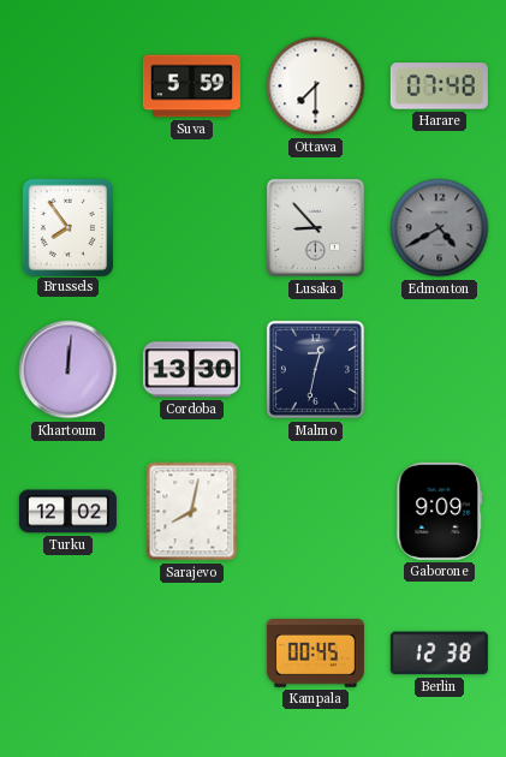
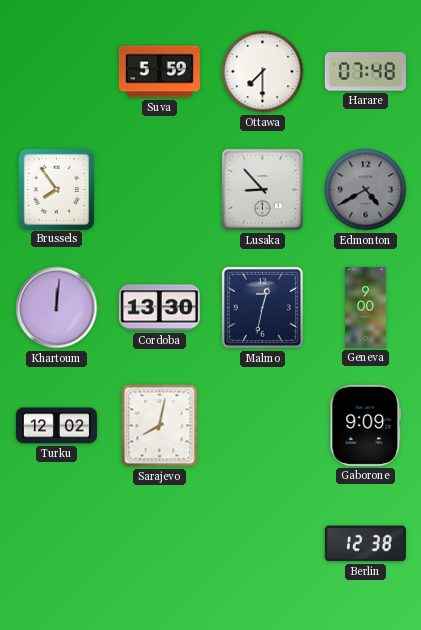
Geneva: none -> 9:00
Kampala: 00:45 -> none
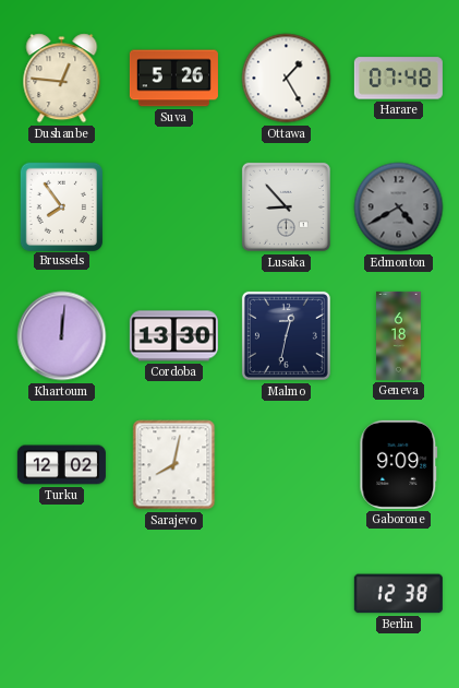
Dushanbe: none -> 12:46
Suva: 5:59 -> 5:26
Ottawa: 7:30 -> 1:25
Geneva: 9:00 -> 6:18
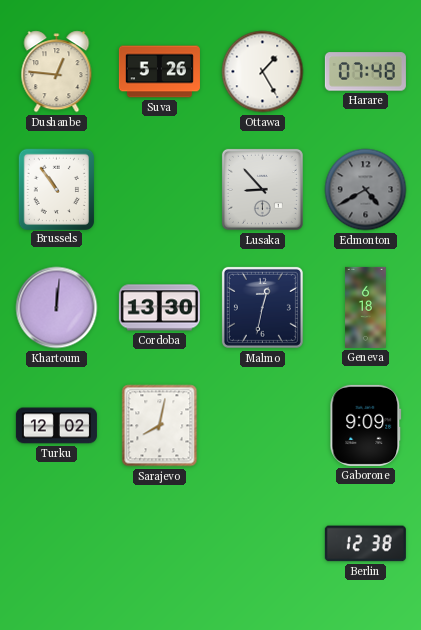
Brussels: 7:54 -> 10:54
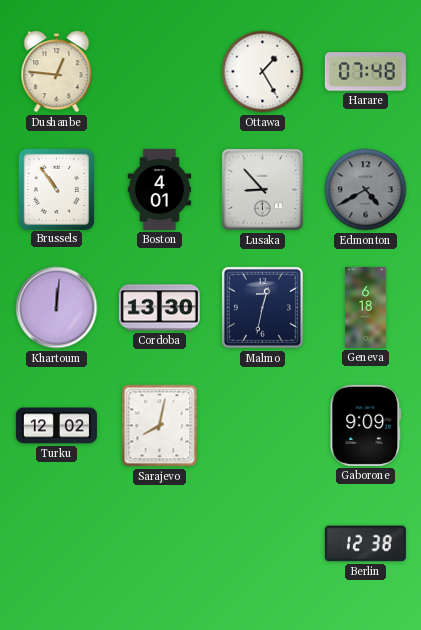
Suva: 5:26 -> none
Boston: none -> 4:01
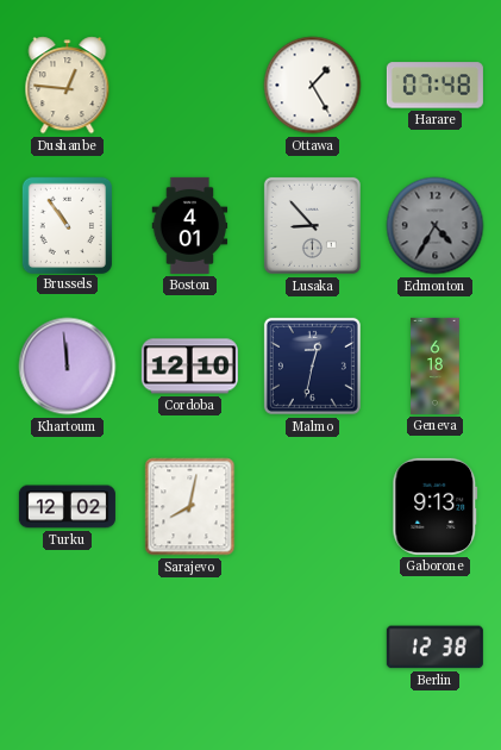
Edmonton: 4:40 -> 4:35
Khartoum: 12:01 -> 11:59
Cordoba: 13:30 -> 12:10
Gaborone: 9:09 -> 9:13
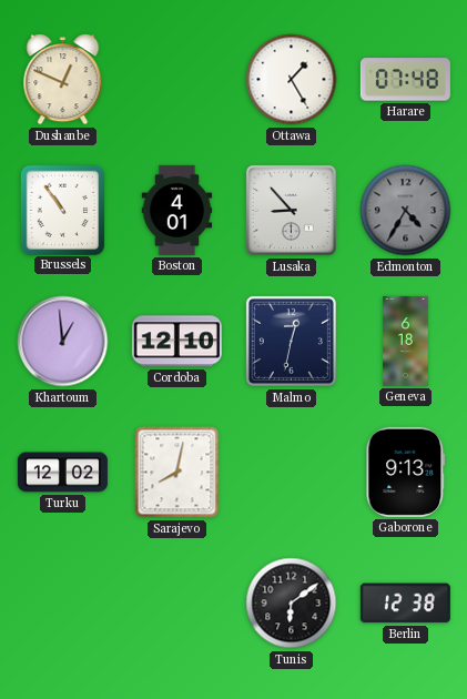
Dushanbe: 12:46 -> 12:49
Khartoum: 11:59 -> 12:59
Tunis: none -> 6:09
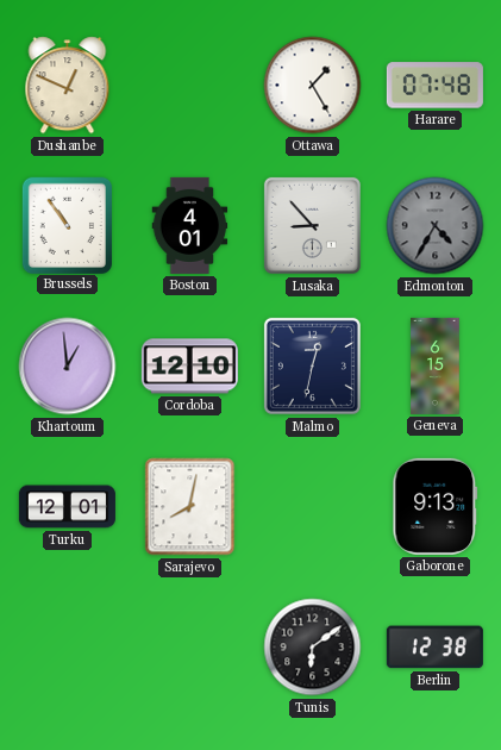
Geneva: 6:18 -> 6:15
Turku: 12:02 -> 12:01
